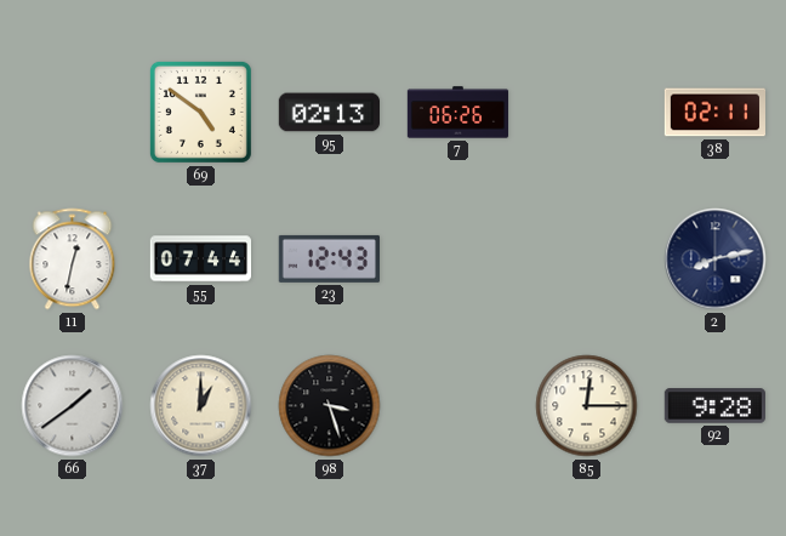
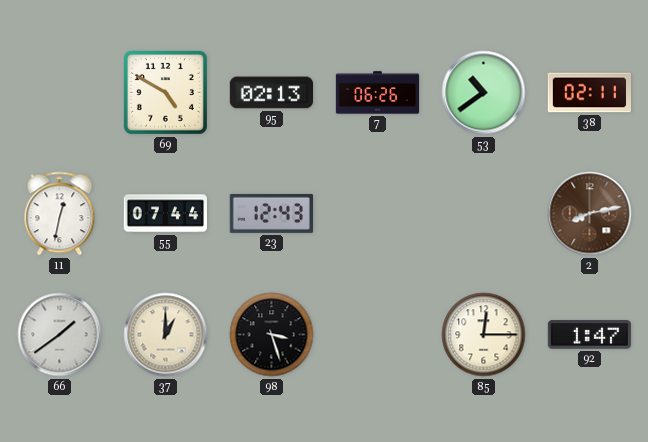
69: 4:51 -> 4:50
53: none -> 10:39
2 dial: navy -> brown
92: 9:28 -> 1:47
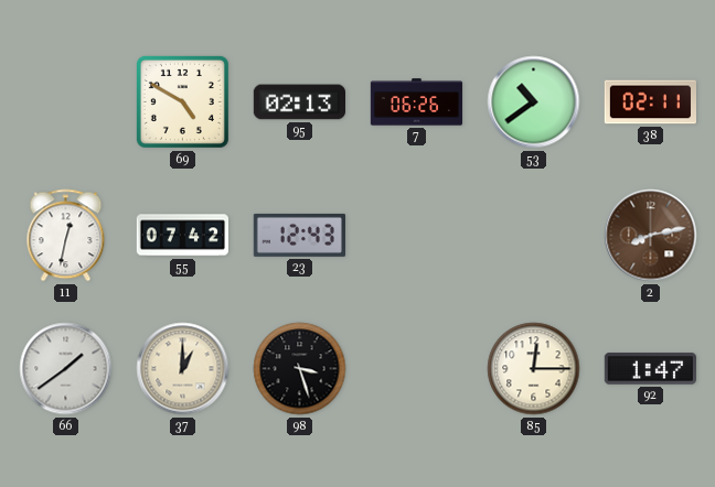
55: 07:44 -> 07:42
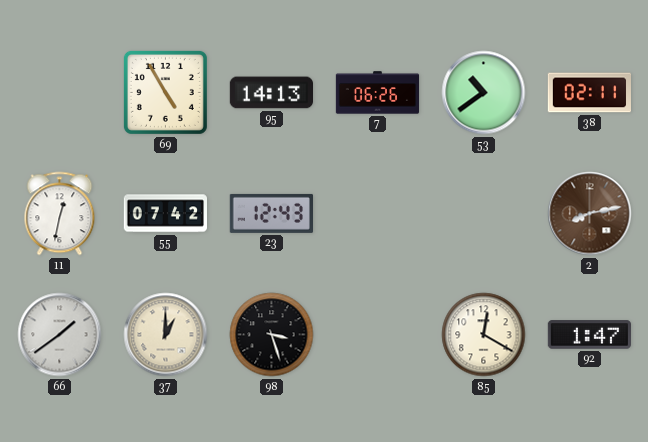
69: 4:50 -> 4:55
95: 02:13 -> 14:13
85: 12:15 -> 12:20
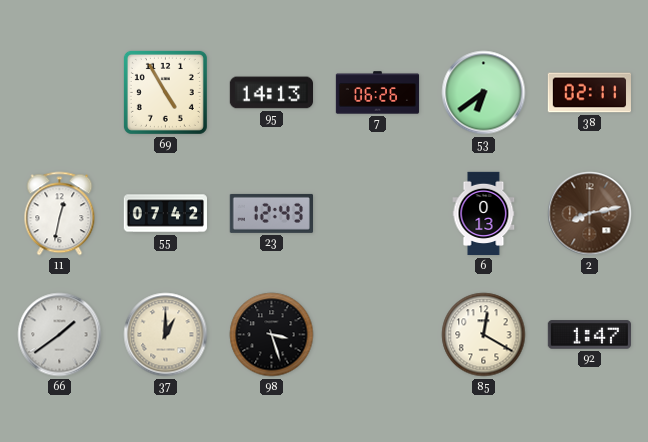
53: 10:39 -> 6:39
6: none -> 0:13
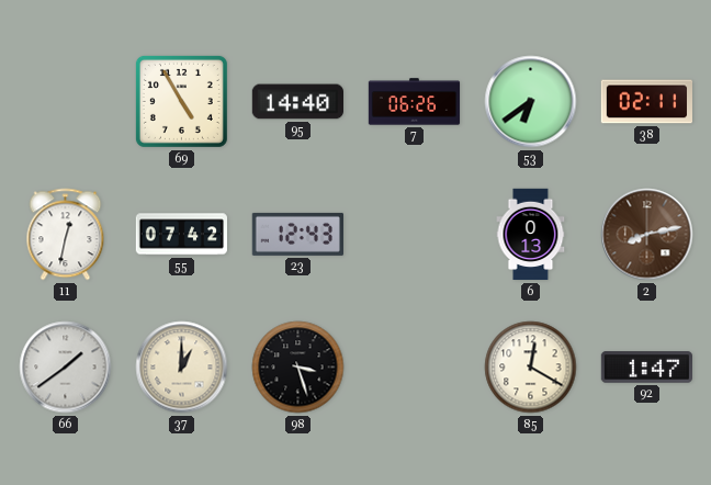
95: 14:13 -> 14:40
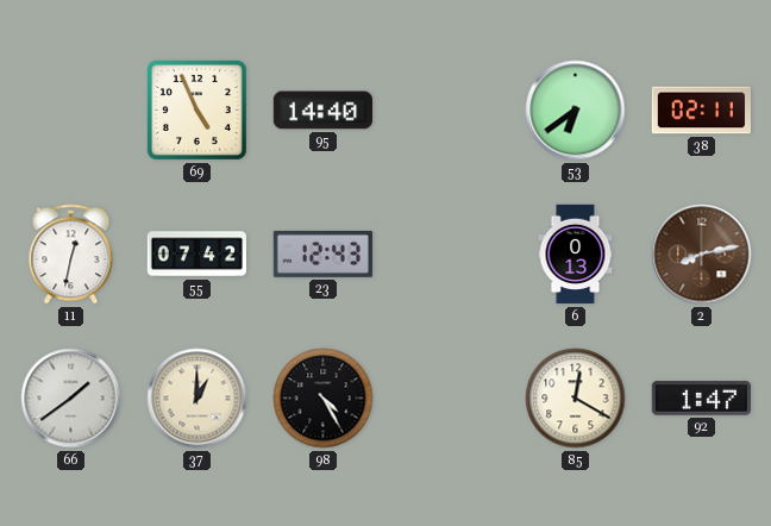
69: 4:55 -> 4:56
7: 06:26 -> none
98: 3:27 -> 4:25
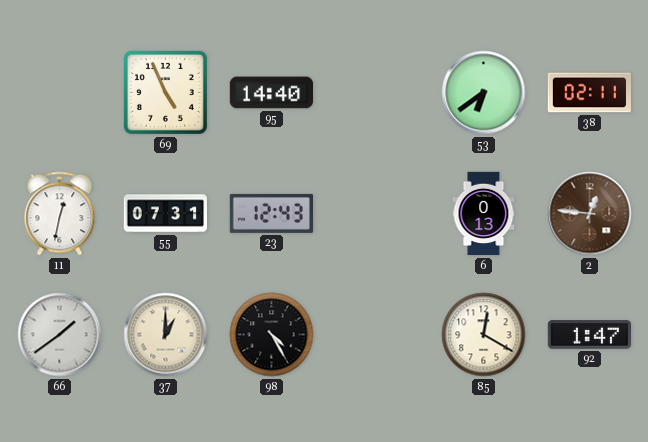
55: 07:42 -> 07:31
2: 8:13 -> 12:46
